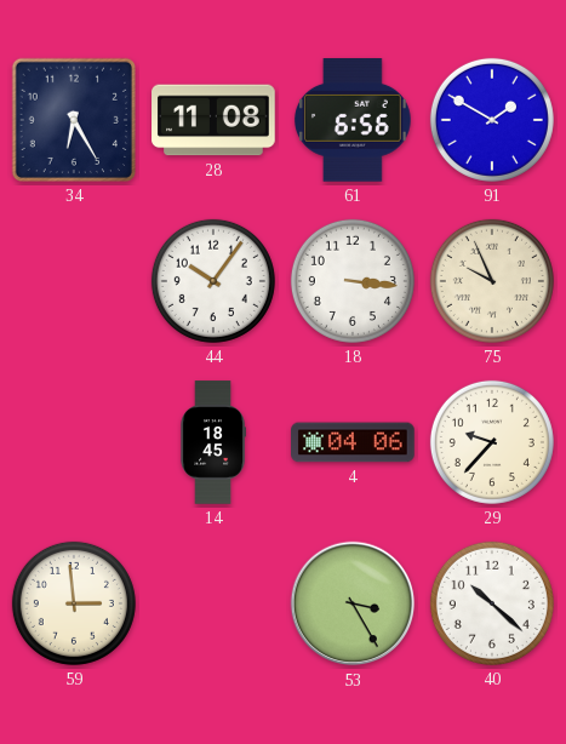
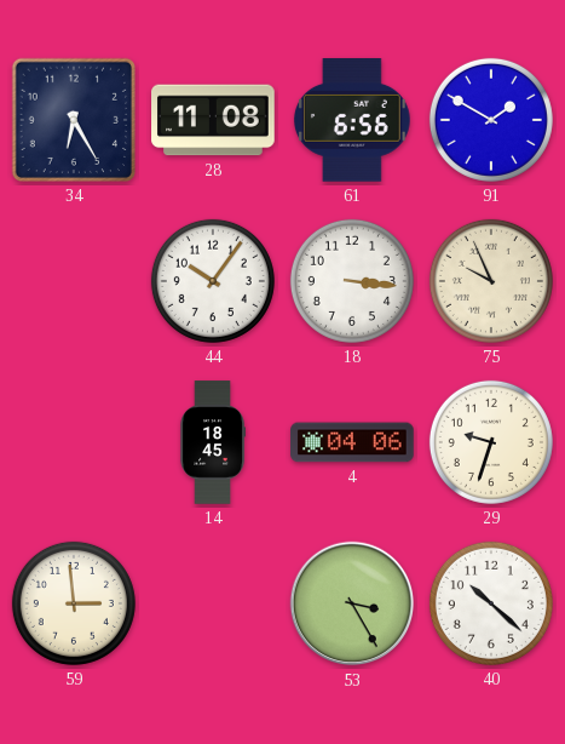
29: 9:37 -> 9:33
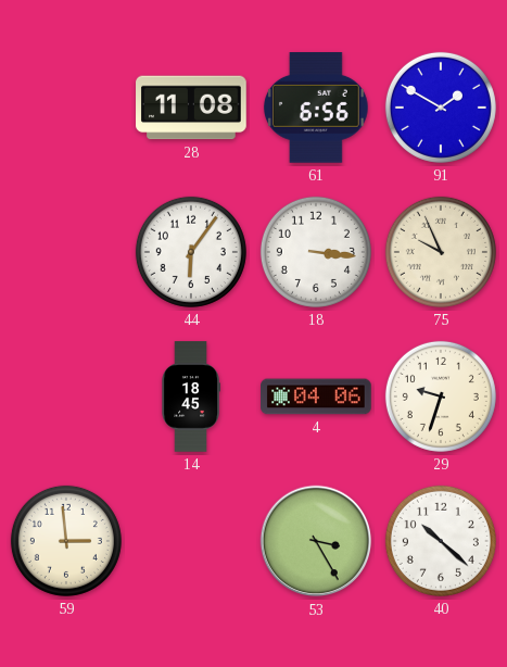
34: 6:25 -> none
44: 10:06 -> 6:06
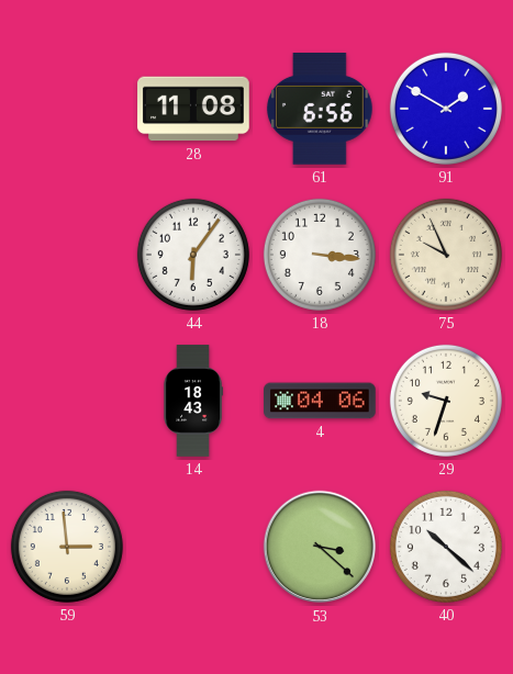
14: 18:45 -> 18:43
53: 3:25 -> 3:22
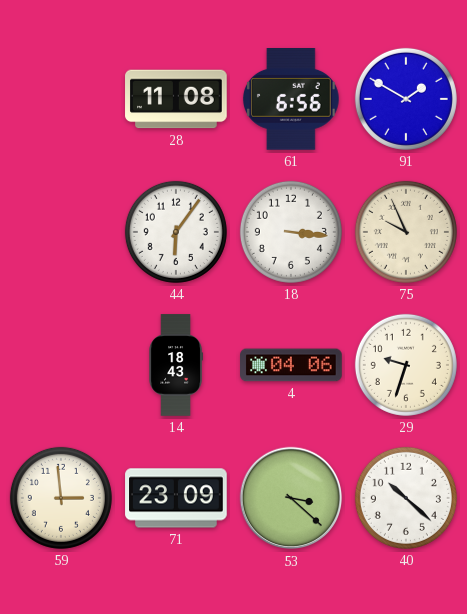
71: none -> 23:09
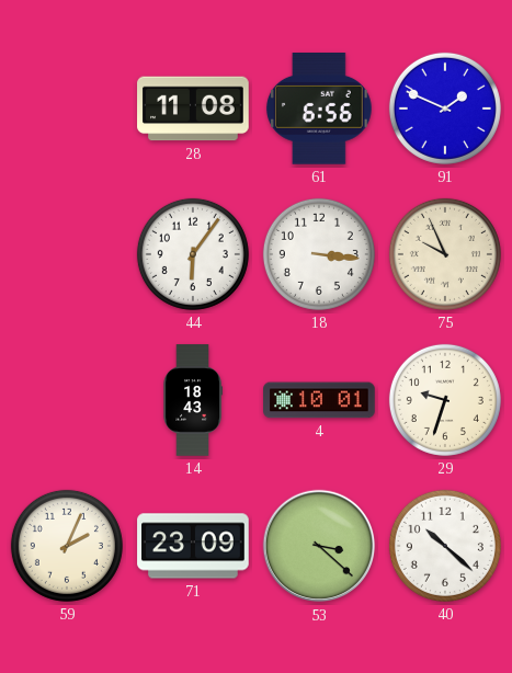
91: 1:50 -> 1:49
4: 04:06 -> 10:01
59: 2:59 -> 2:04
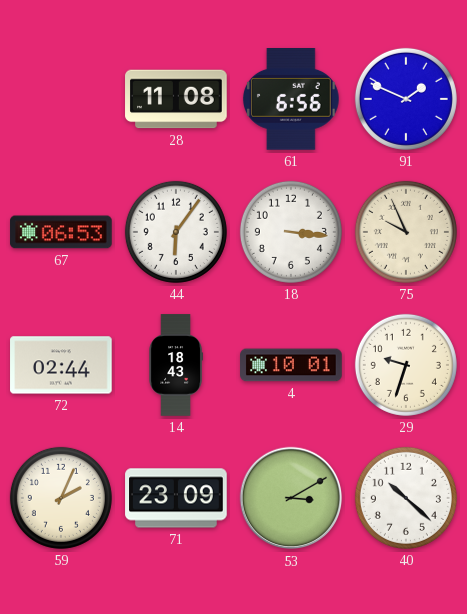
67: none -> 06:53
72: none -> 02:44
53: 3:22 -> 3:10
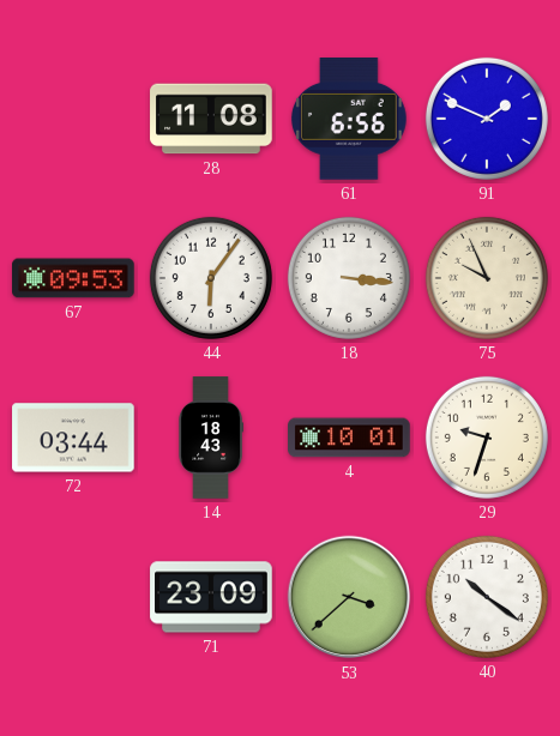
67: 06:53 -> 09:53
72: 02:44 -> 03:44
59: 2:04 -> none
53: 3:10 -> 3:38
40: 10:22 -> 10:21
